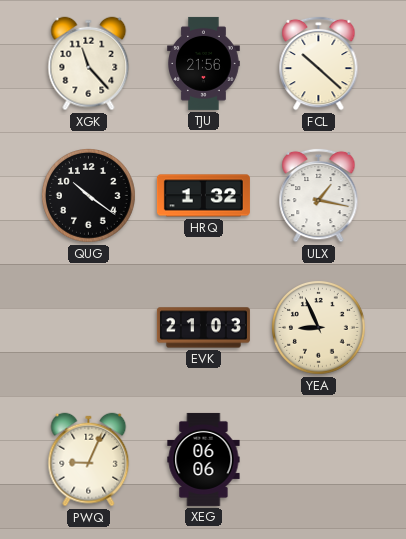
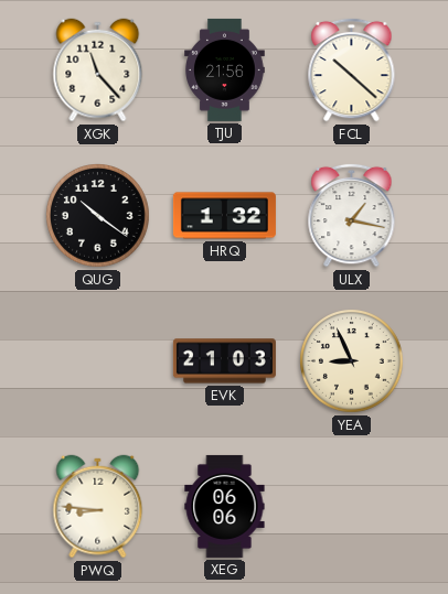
PWQ: 9:04 -> 8:46
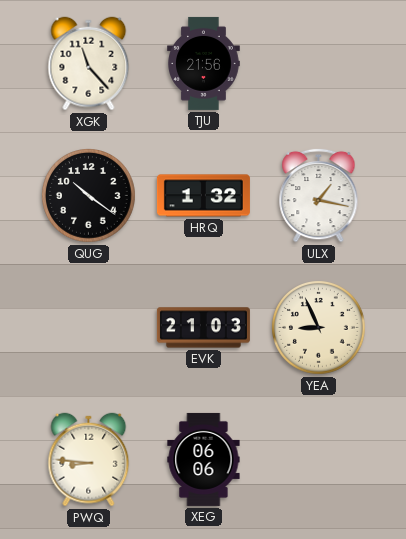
FCL: 10:22 -> none
